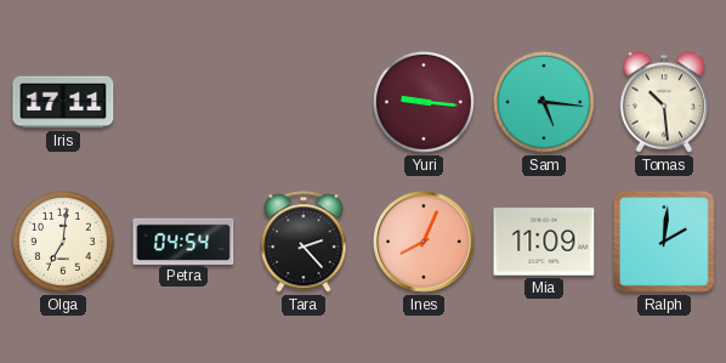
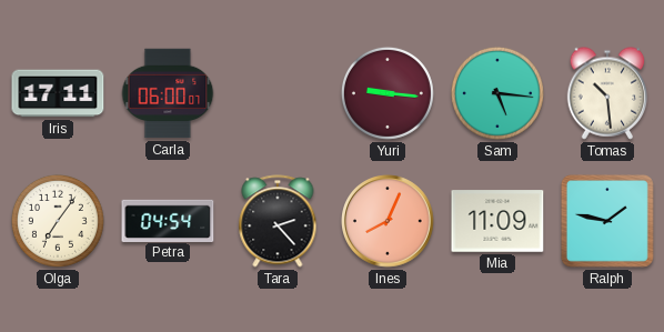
Carla: none -> 06:00
Olga: 7:01 -> 7:06
Ralph: 2:01 -> 1:47
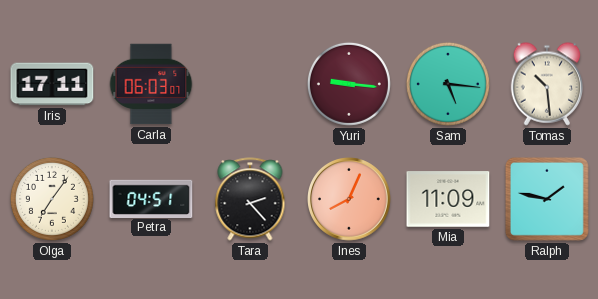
Carla: 06:00 -> 06:03
Petra: 04:54 -> 04:51
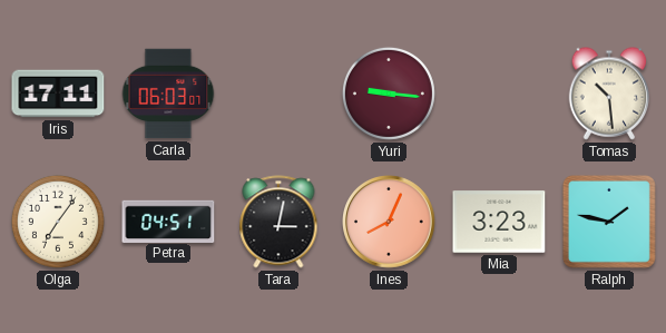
Sam: 5:16 -> none
Tara: 2:23 -> 3:02
Mia: 11:09 -> 3:23
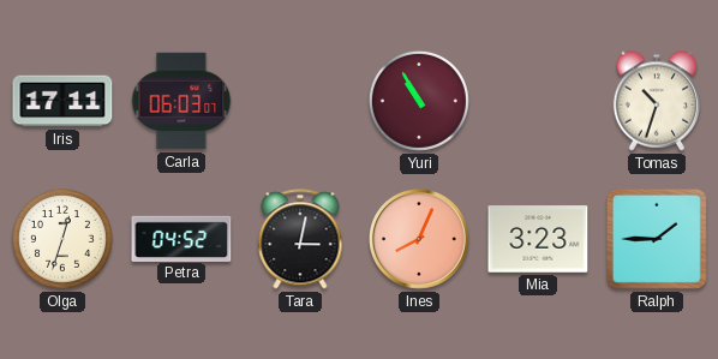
Yuri: 9:16 -> 10:55
Tomas: 10:29 -> 10:33
Olga: 7:06 -> 12:33
Petra: 04:51 -> 04:52
Ralph: 1:47 -> 1:45
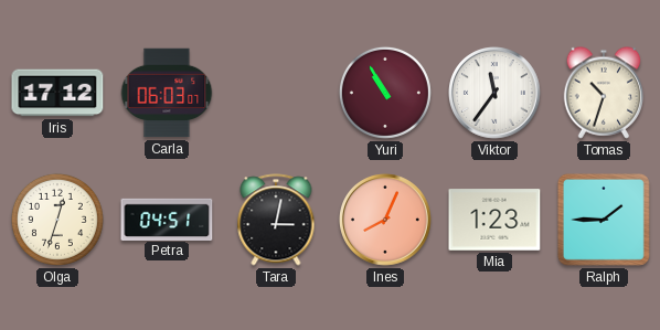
Iris: 17:11 -> 17:12
Viktor: none -> 11:36
Petra: 04:52 -> 04:51
Mia: 3:23 -> 1:23
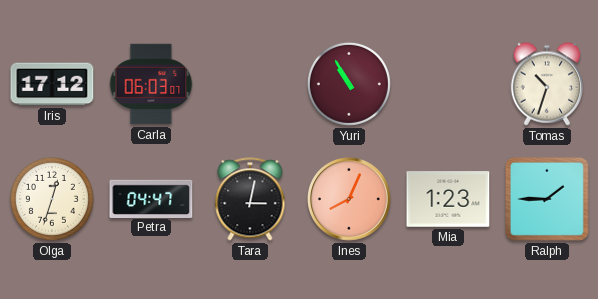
Viktor: 11:36 -> none
Petra: 04:51 -> 04:47
